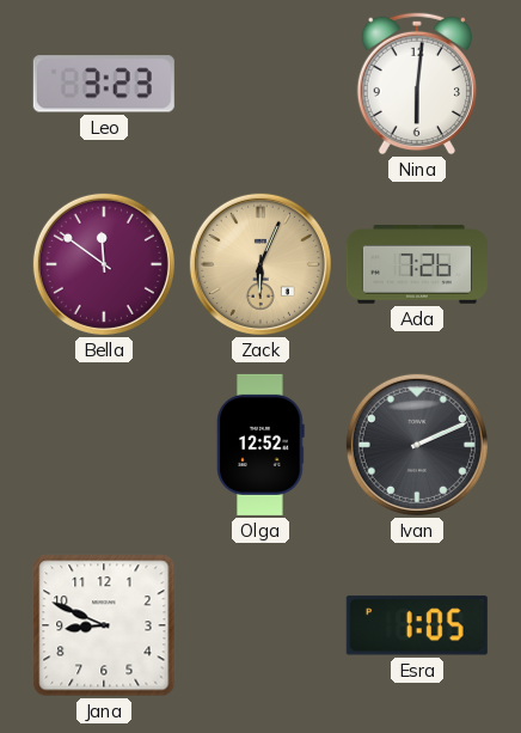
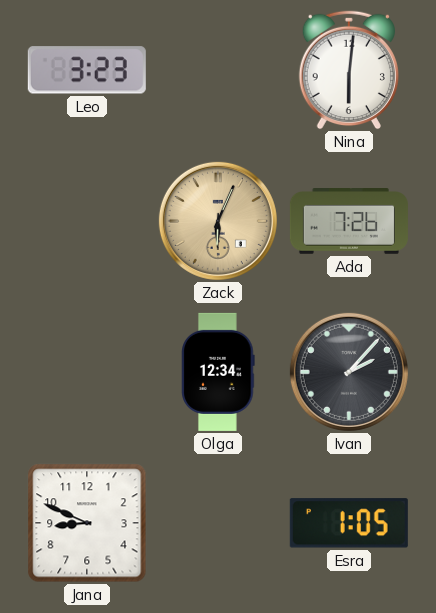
Bella: 11:51 -> none
Olga: 12:52 -> 12:34
Ivan: 2:11 -> 2:07
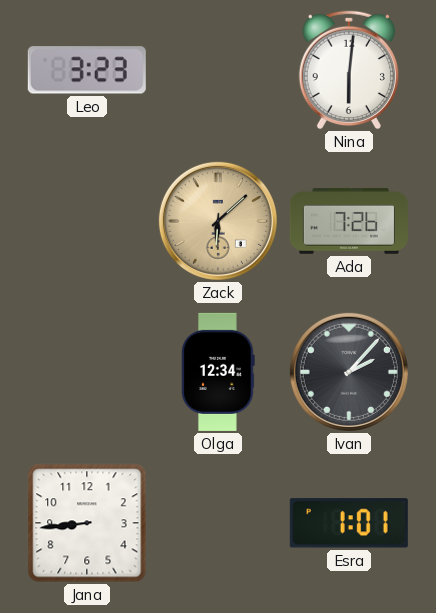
Zack: 6:04 -> 6:08
Jana: 8:49 -> 8:44
Esra: 1:05 -> 1:01
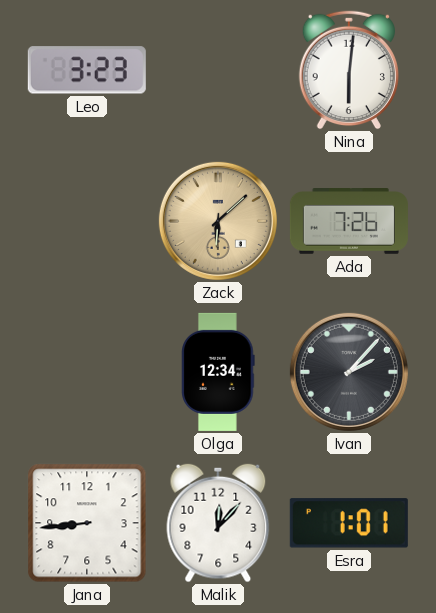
Malik: none -> 12:07
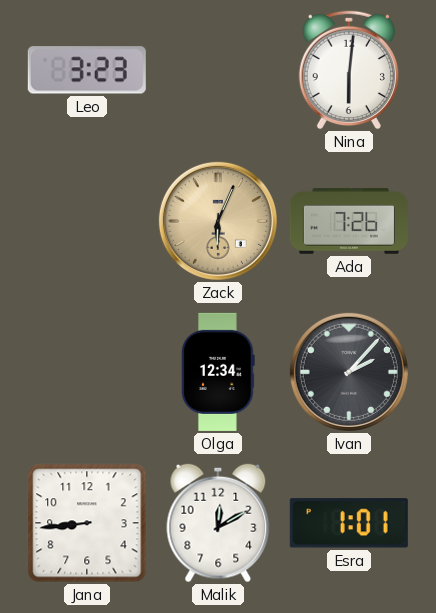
Zack: 6:08 -> 6:04
Malik: 12:07 -> 12:10
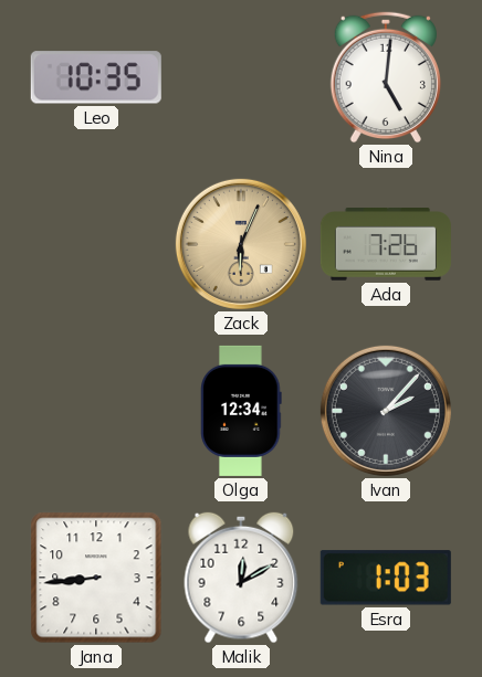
Leo: 3:23 -> 10:35
Nina: 6:01 -> 5:01
Esra: 1:01 -> 1:03
